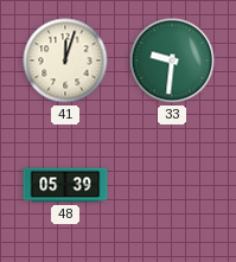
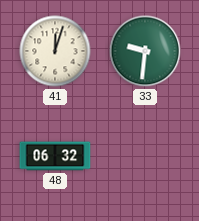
48: 05:39 -> 06:32
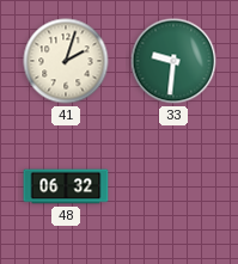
41: 12:03 -> 2:03
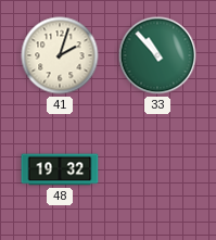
33: 9:31 -> 10:53
48: 06:32 -> 19:32
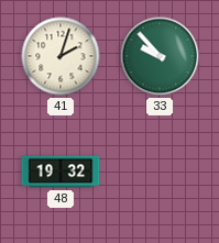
33: 10:53 -> 9:53
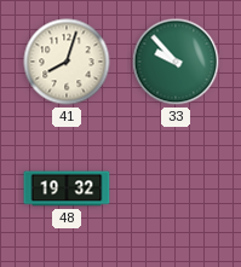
41: 2:03 -> 8:03
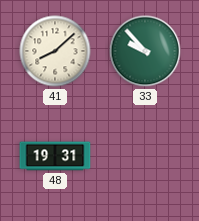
41: 8:03 -> 8:08
48: 19:32 -> 19:31
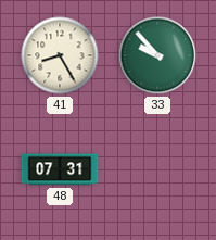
41: 8:08 -> 8:25
48: 19:31 -> 07:31
